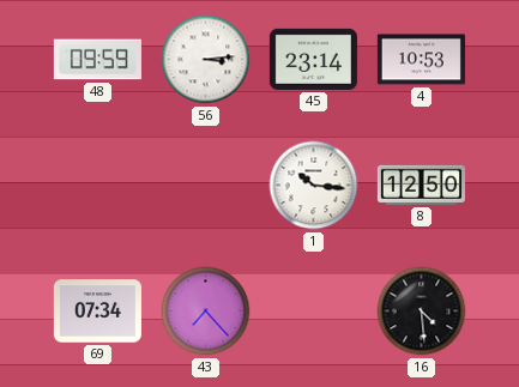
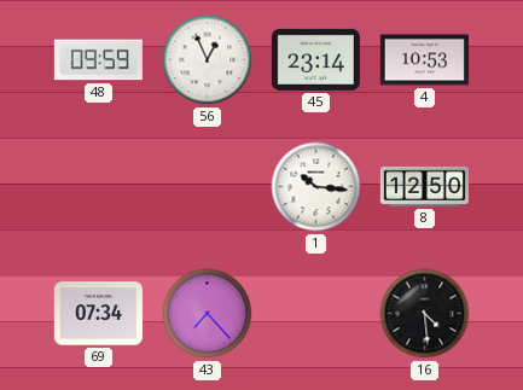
56: 3:14 -> 12:56
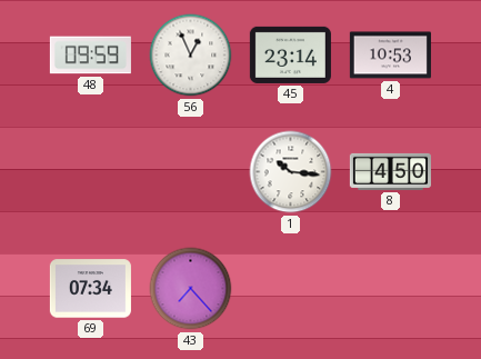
8: 12:50 -> 4:50
16: 4:29 -> none
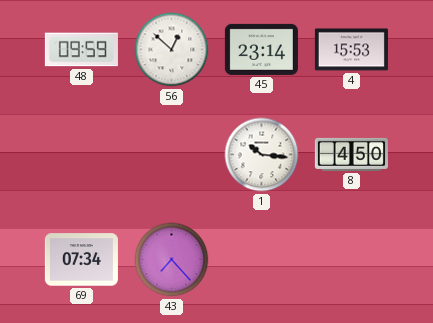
56: 12:56 -> 12:52
4: 10:53 -> 15:53
